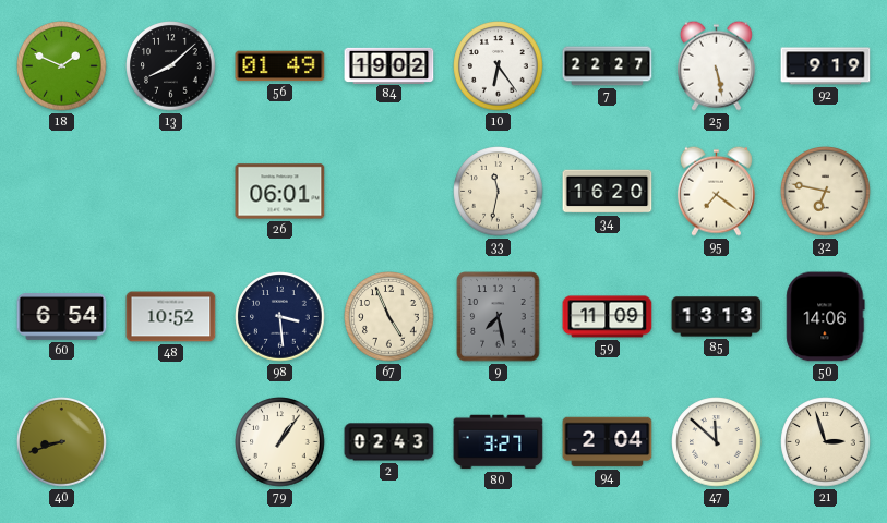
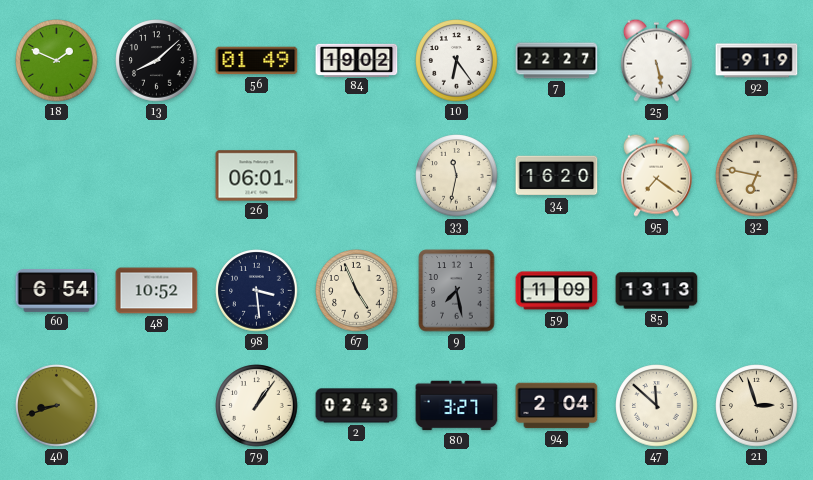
50: 14:06 -> none
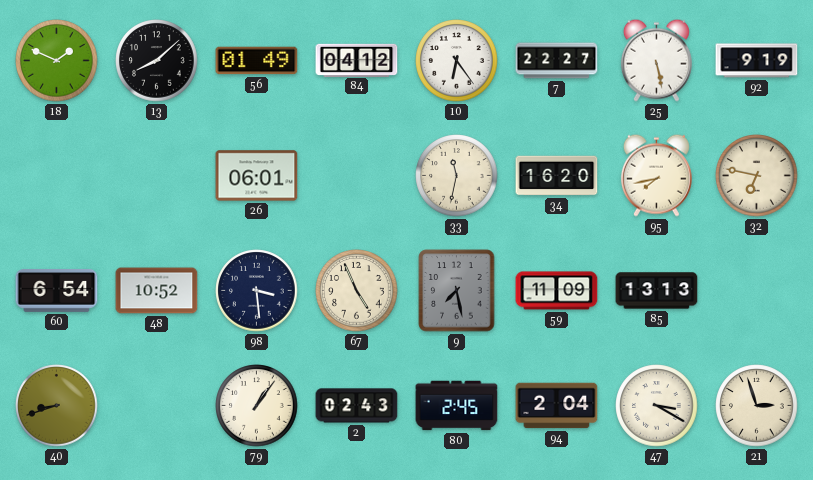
84: 19:02 -> 04:12
95: 7:21 -> 7:43
80: 3:27 -> 2:45
47: 11:52 -> 3:20
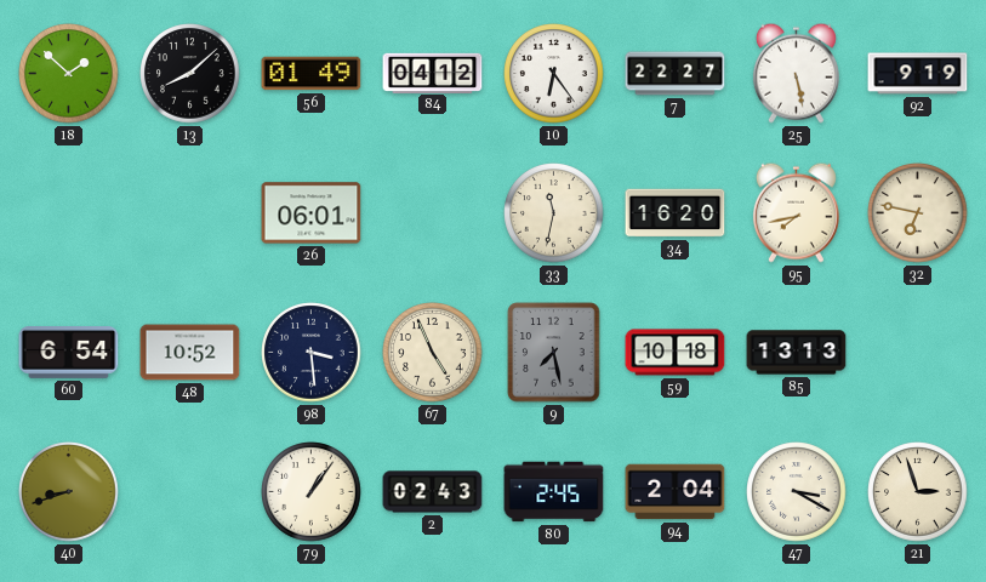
18: 1:49 -> 1:52
59: 11:09 -> 10:18
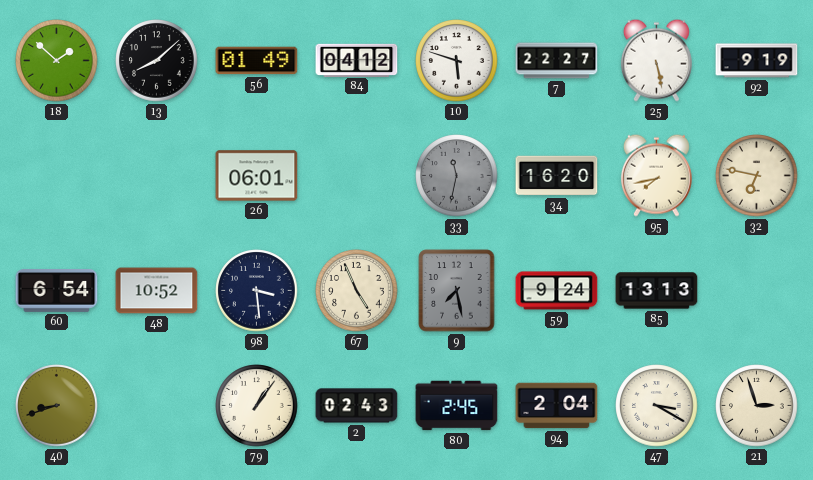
10: 6:24 -> 5:48
33 dial: cream -> grey
59: 10:18 -> 9:24
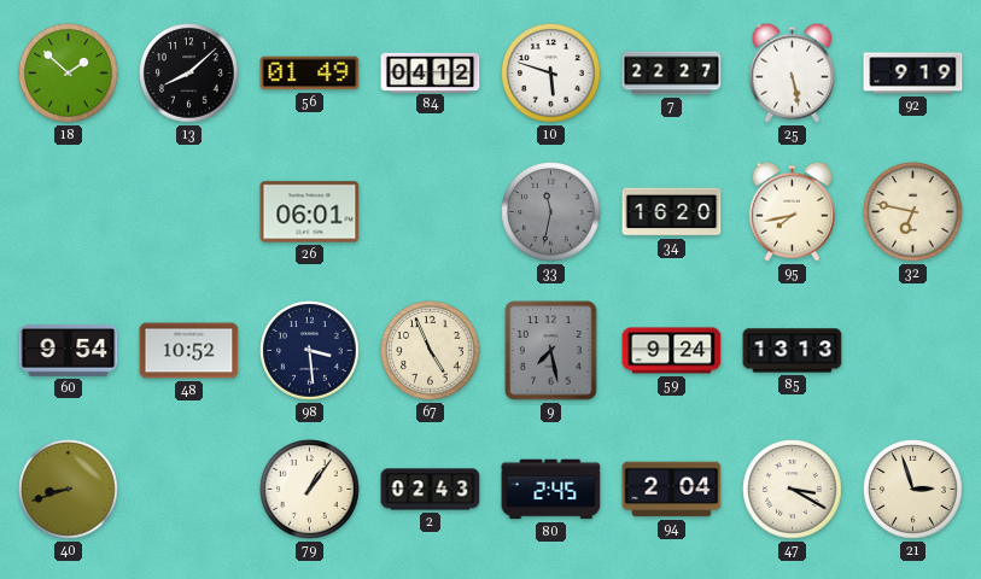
60: 6:54 -> 9:54
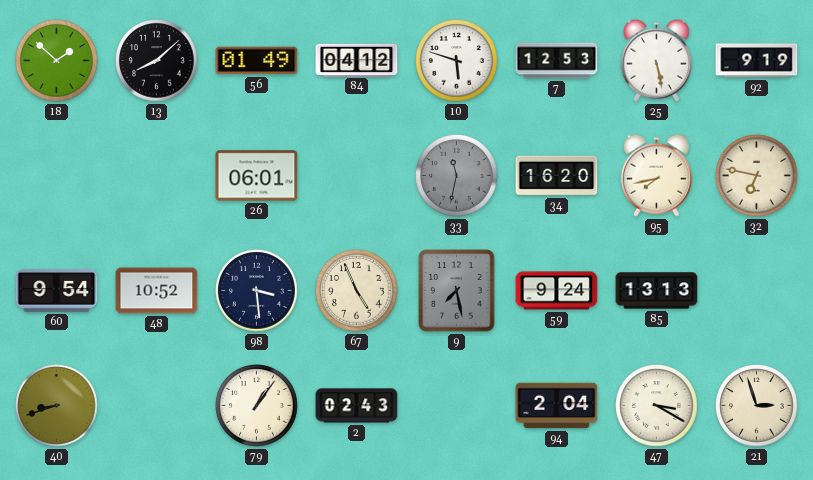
7: 22:27 -> 12:53
80: 2:45 -> none
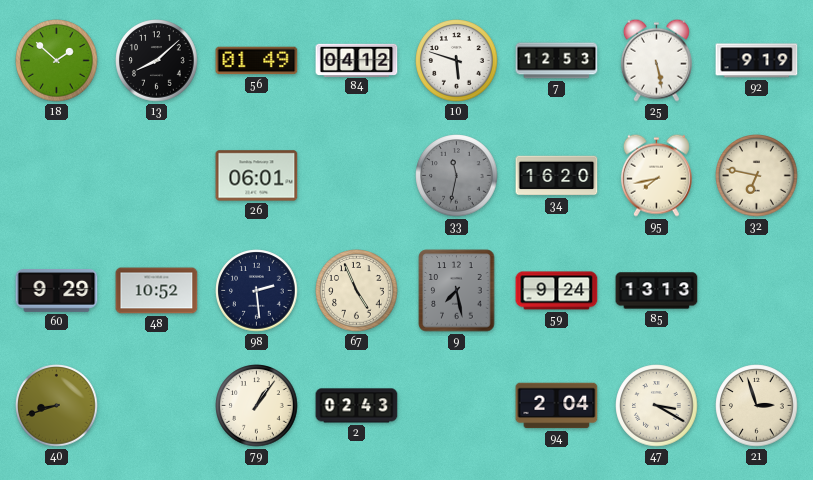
60: 9:54 -> 9:29
98: 3:29 -> 2:29
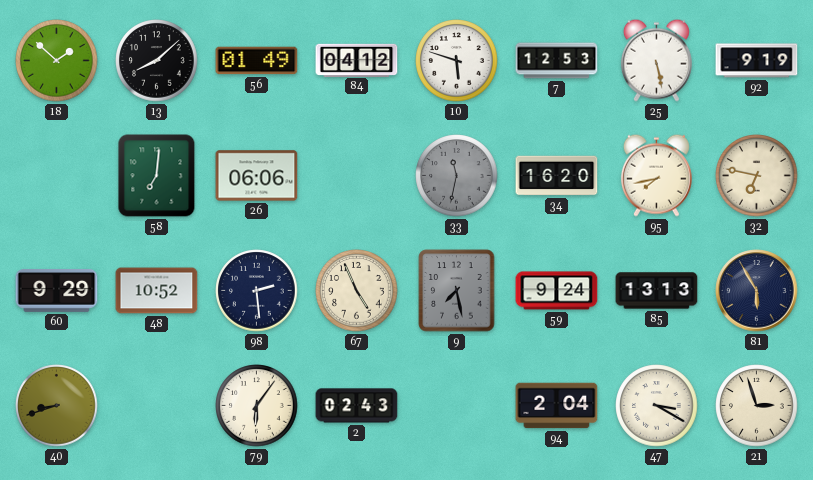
58: none -> 7:01
26: 06:01 -> 06:06
81: none -> 5:55
79: 1:06 -> 6:06
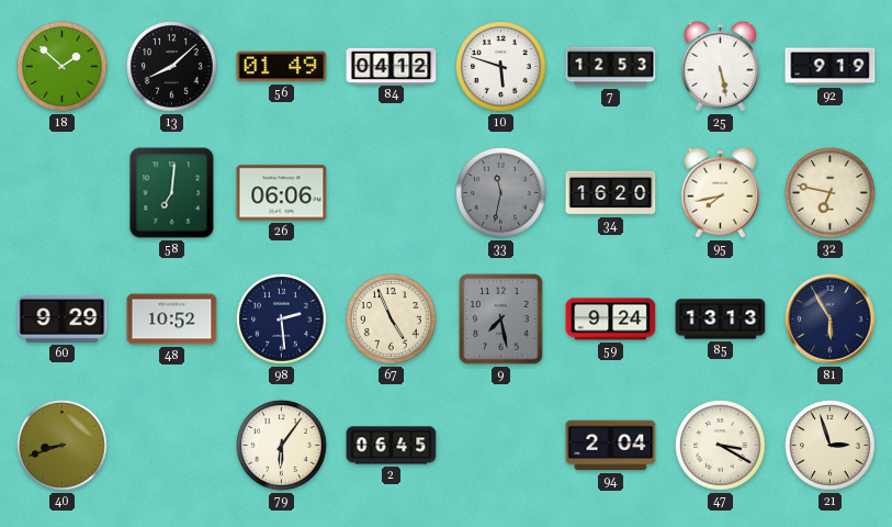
2: 02:43 -> 06:45
